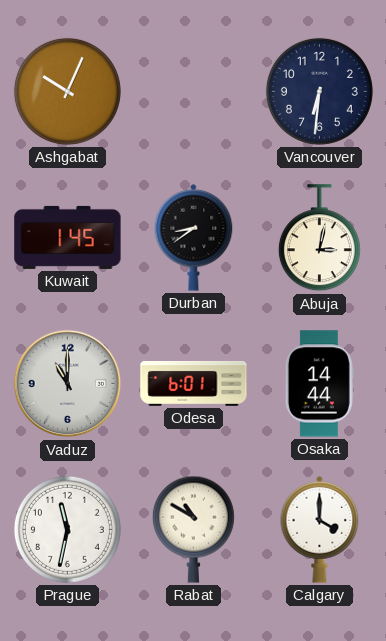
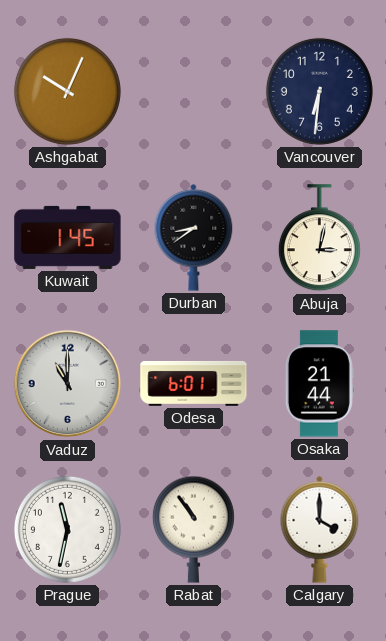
Osaka: 14:44 -> 21:44
Rabat: 10:50 -> 10:54
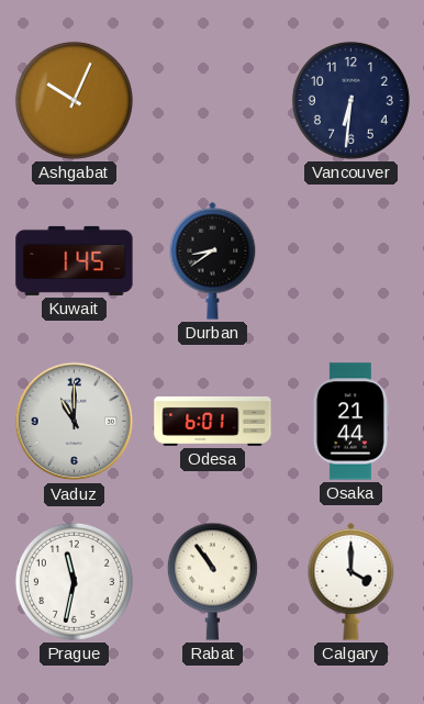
Abuja: 3:02 -> none
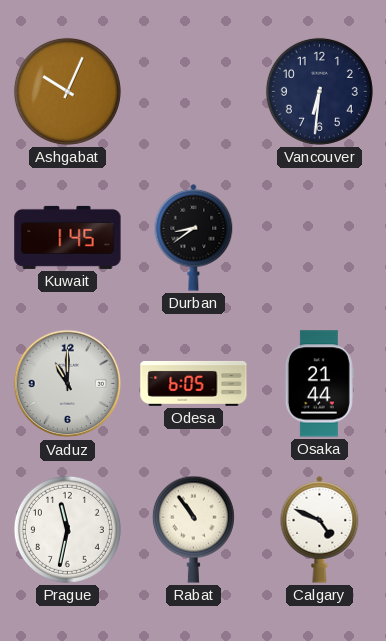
Odesa: 6:01 -> 6:05
Calgary: 4:00 -> 4:49
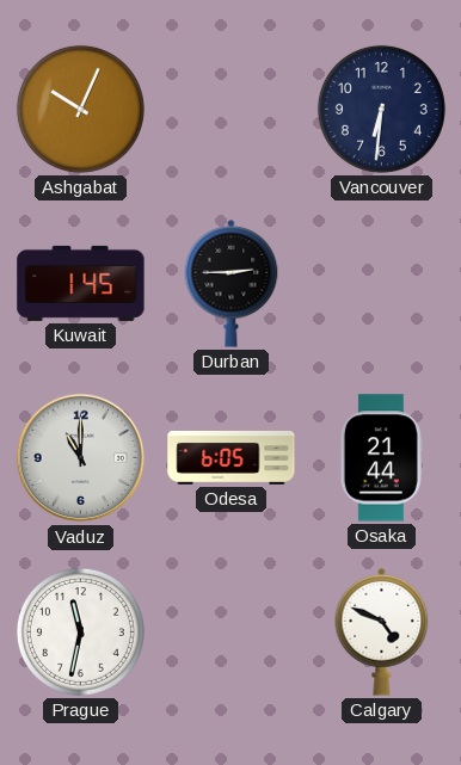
Durban: 8:39 -> 2:45
Rabat: 10:54 -> none
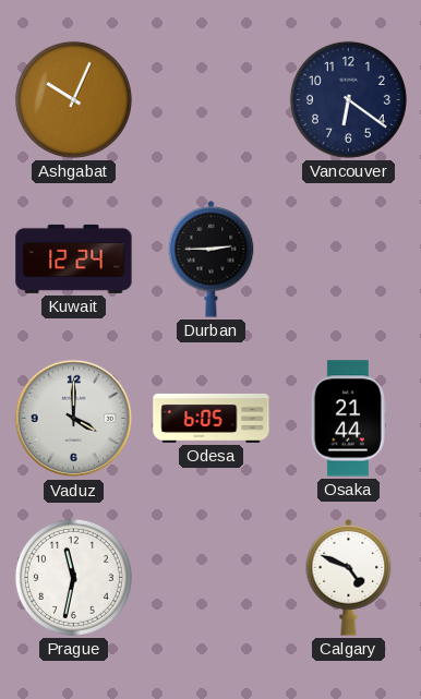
Vancouver: 6:31 -> 6:21
Kuwait: 1:45 -> 12:24
Vaduz: 11:00 -> 4:00
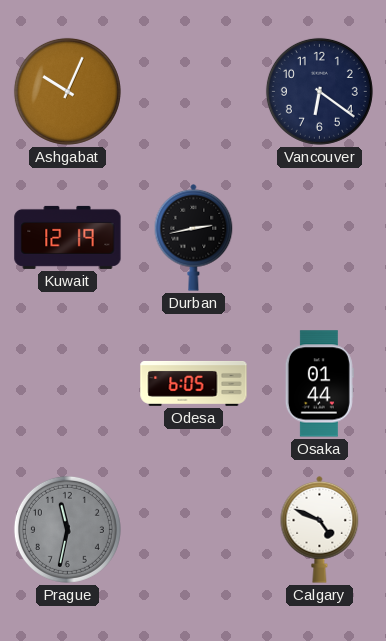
Kuwait: 12:24 -> 12:19
Durban: 2:45 -> 2:43
Vaduz: 4:00 -> none
Osaka: 21:44 -> 01:44
Prague dial: white -> grey
